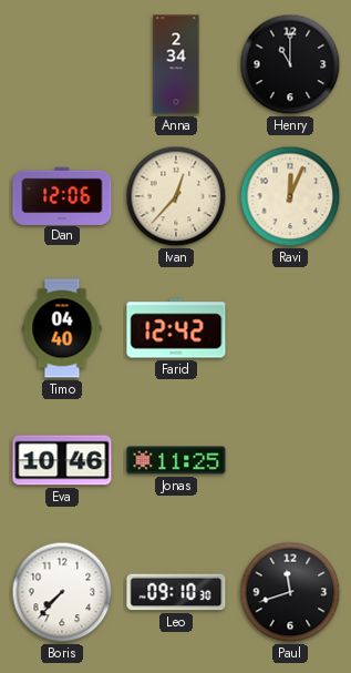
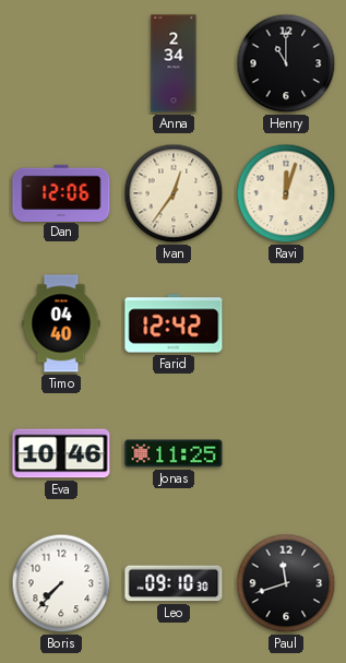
Ivan: 12:37 -> 12:36
Ravi: 12:04 -> 12:03
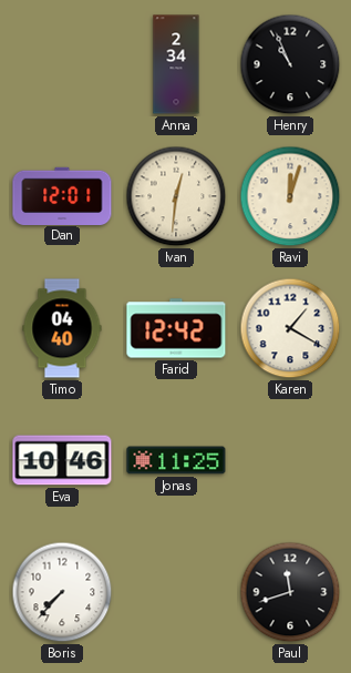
Henry: 11:00 -> 10:56
Dan: 12:06 -> 12:01
Ivan: 12:36 -> 12:31
Karen: none -> 1:20
Leo: 09:10 -> none
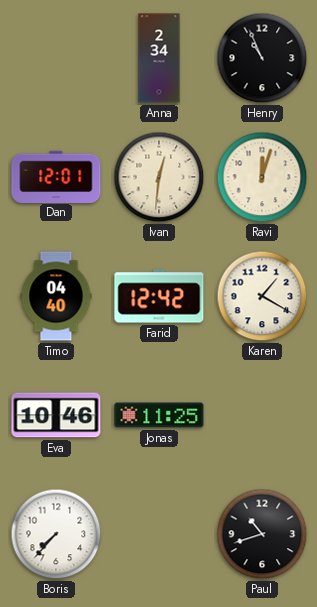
Paul: 11:42 -> 10:42
